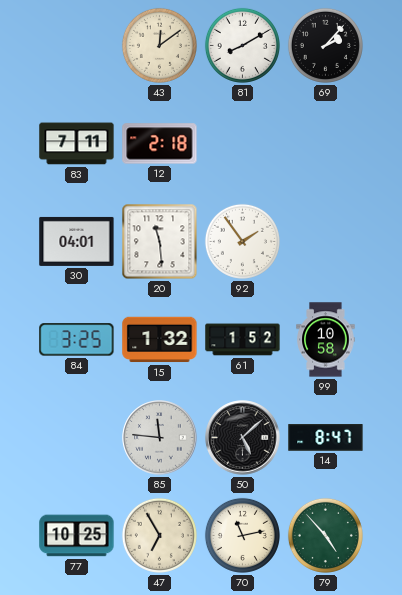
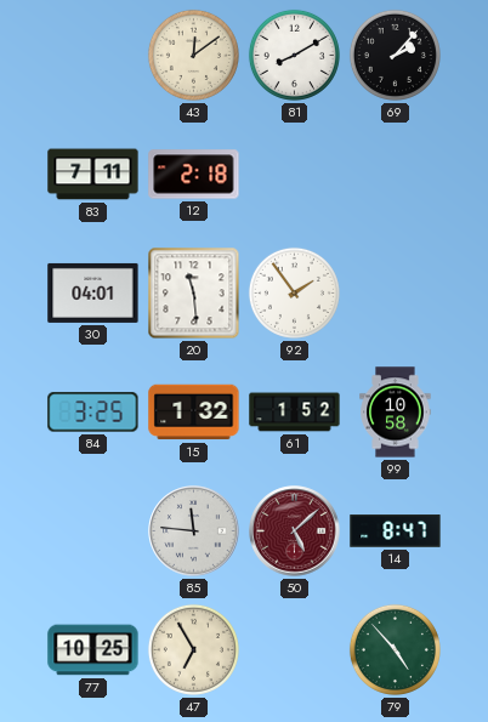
50 dial: black -> burgundy
70: 11:13 -> none
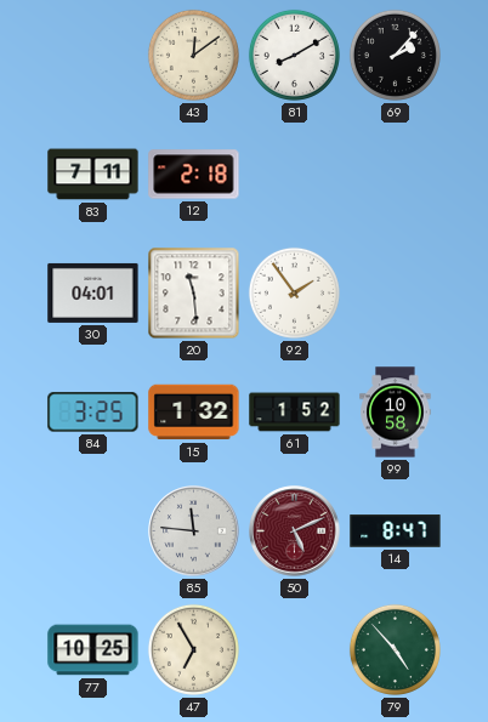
50: 5:08 -> 5:11
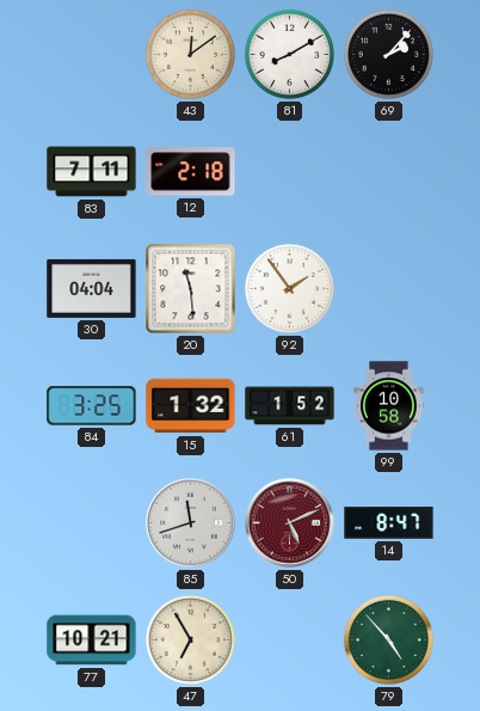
30: 04:01 -> 04:04
85: 11:46 -> 11:42
77: 10:25 -> 10:21
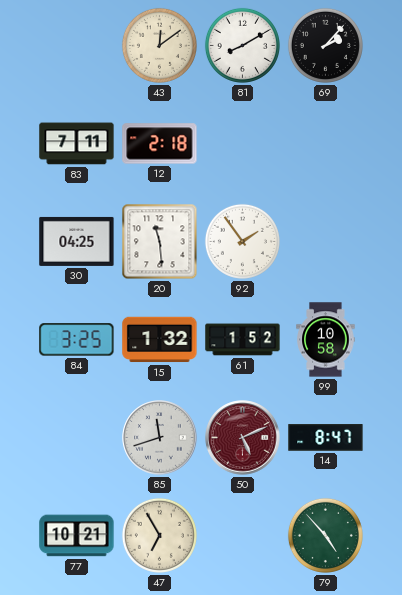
30: 04:04 -> 04:25
